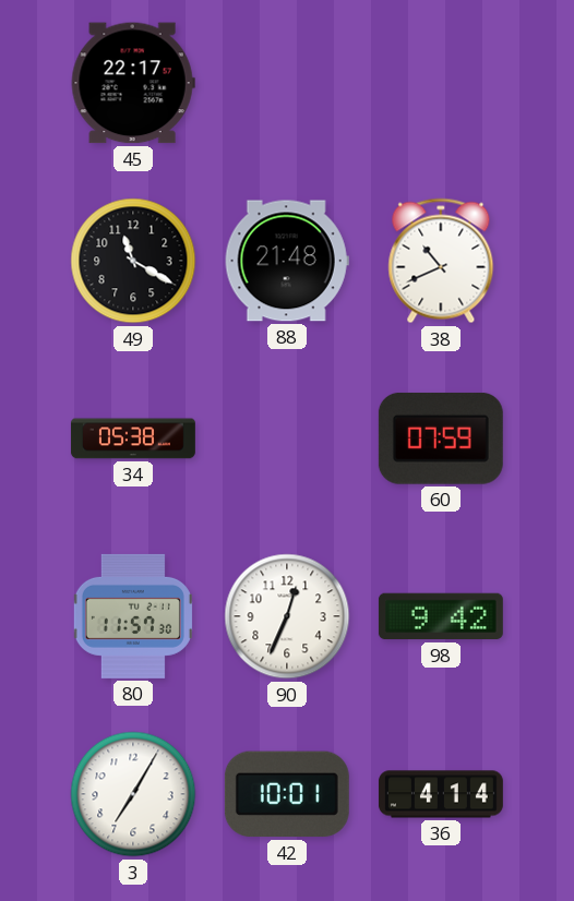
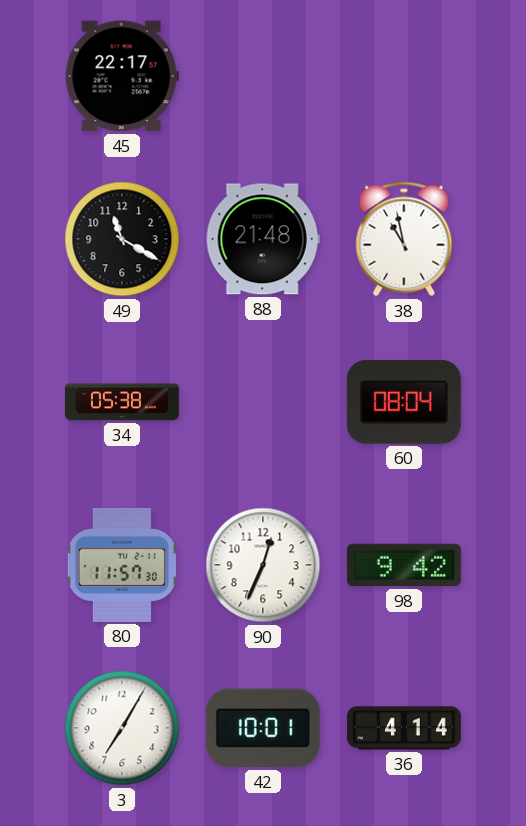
38: 10:41 -> 10:58
60: 07:59 -> 08:04
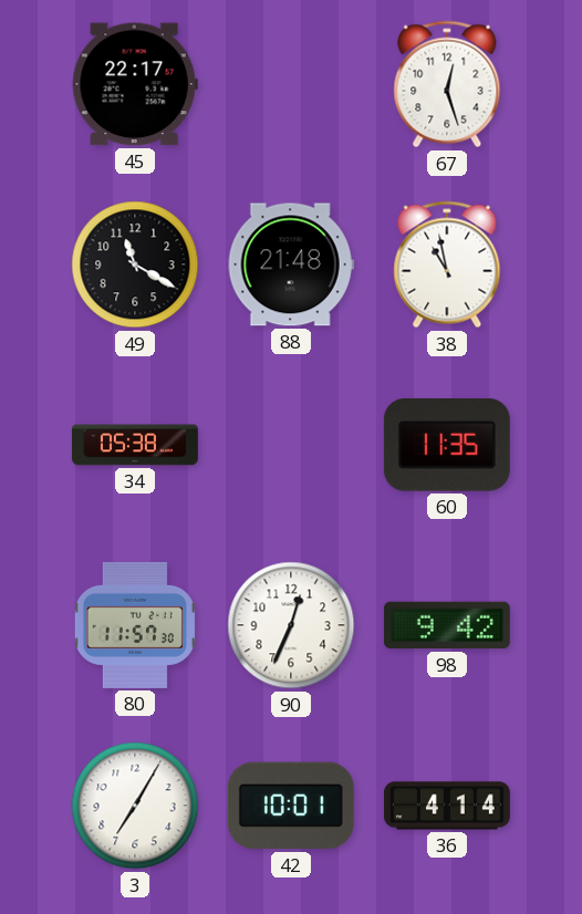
67: none -> 12:27
60: 08:04 -> 11:35
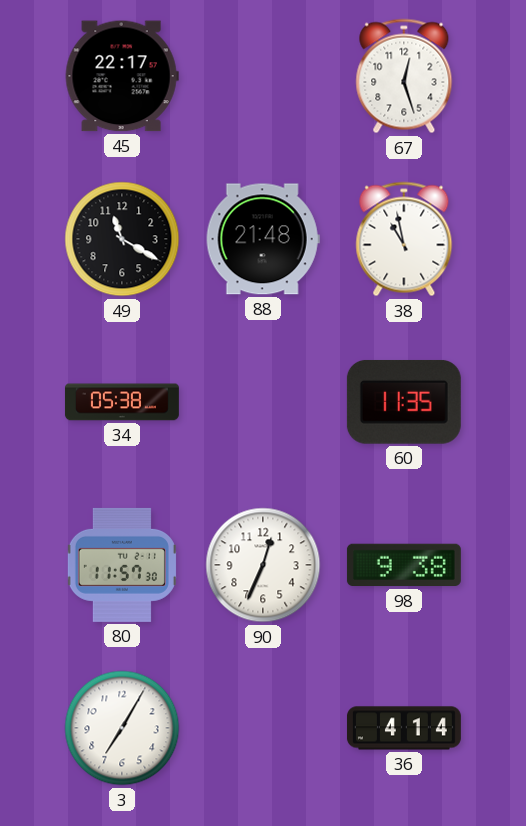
98: 9:42 -> 9:38
42: 10:01 -> none
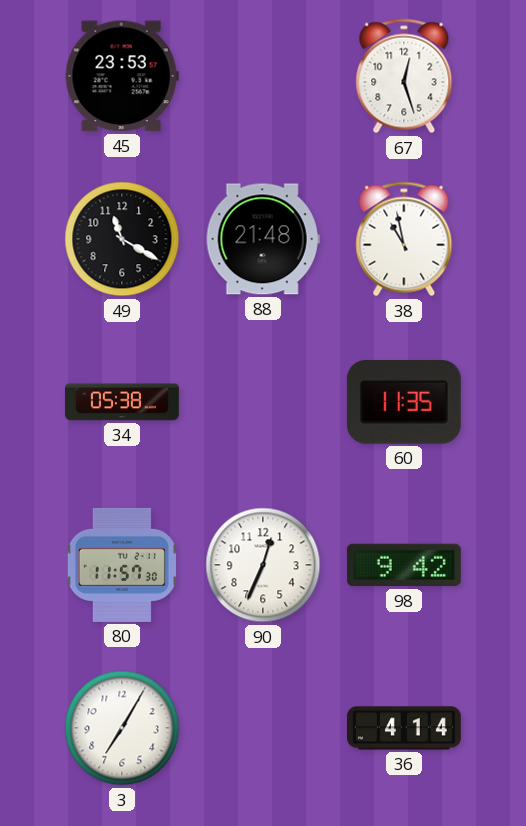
45: 22:17 -> 23:53
98: 9:38 -> 9:42
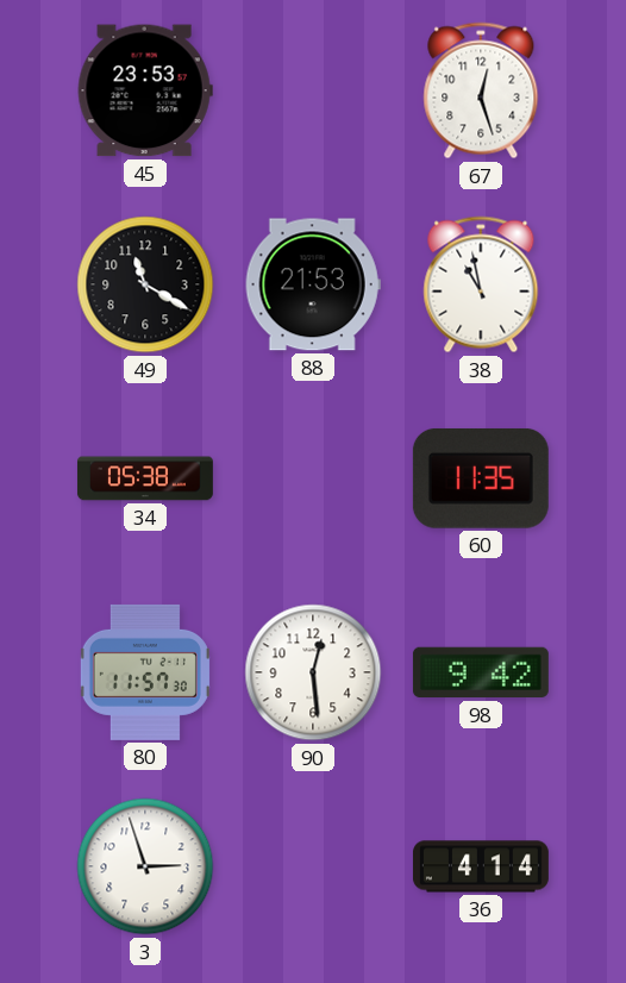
88: 21:48 -> 21:53
90: 12:34 -> 12:29
3: 7:05 -> 2:57
